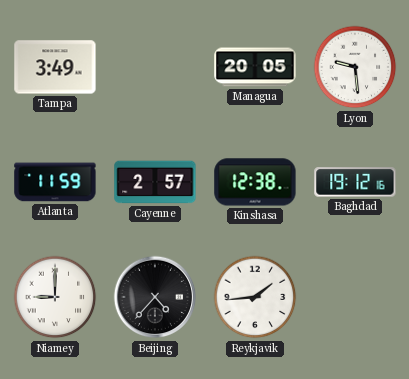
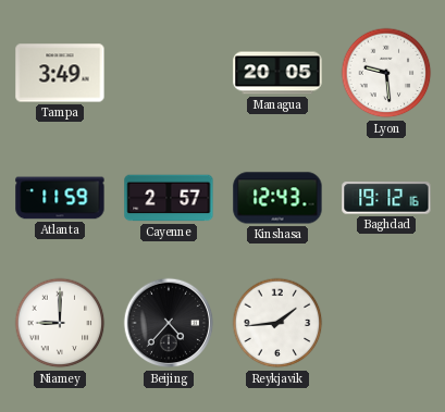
Kinshasa: 12:38 -> 12:43
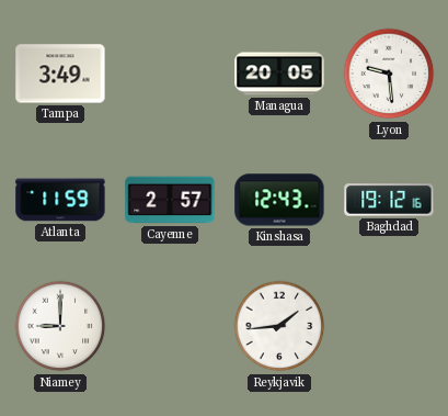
Beijing: 4:37 -> none
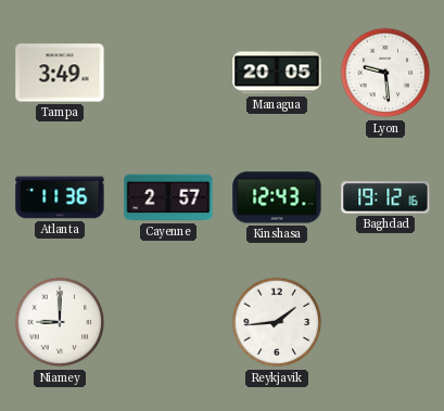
Atlanta: 11:59 -> 11:36
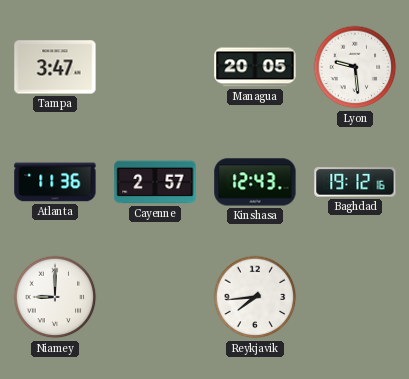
Tampa: 3:49 -> 3:47
Reykjavik: 1:44 -> 7:44
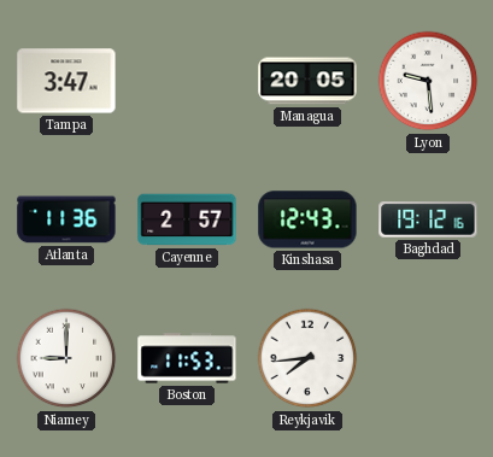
Boston: none -> 11:53
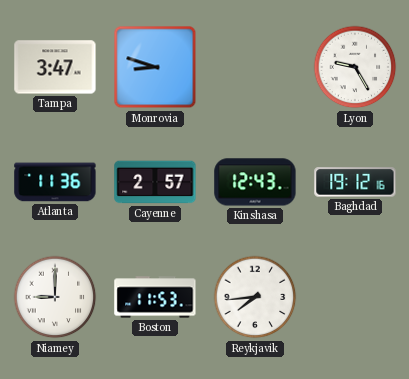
Monrovia: none -> 8:48
Managua: 20:05 -> none
Lyon: 9:29 -> 9:25
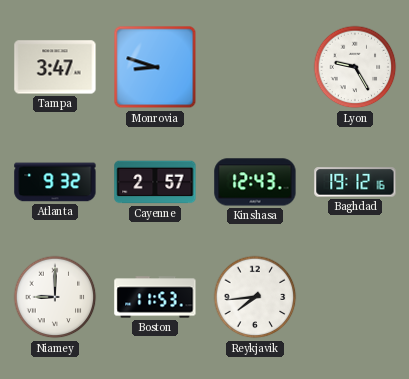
Atlanta: 11:36 -> 9:32
